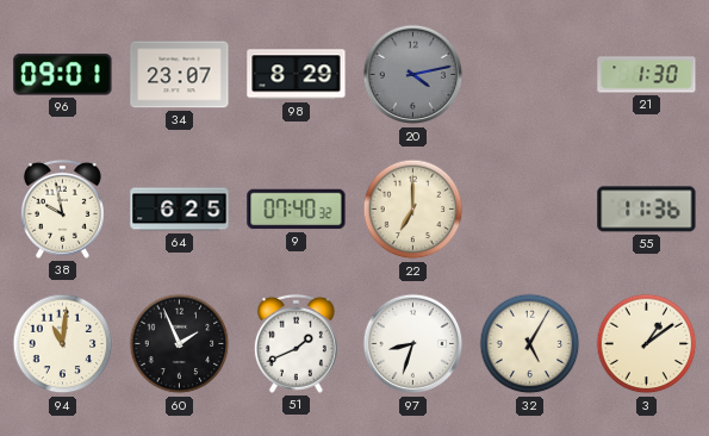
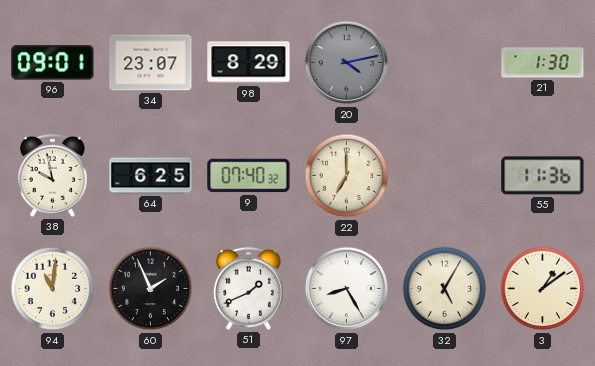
97: 8:33 -> 8:25
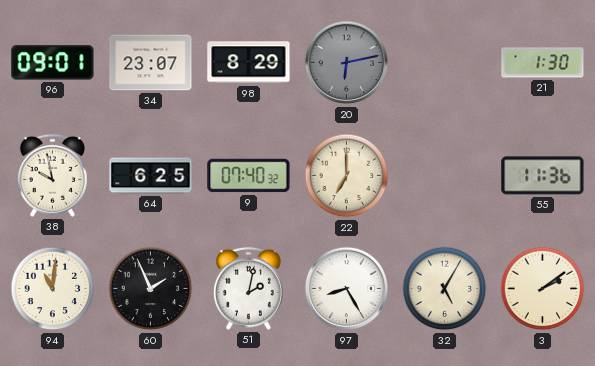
20: 4:13 -> 6:13
51: 1:41 -> 2:02
3: 1:09 -> 2:09
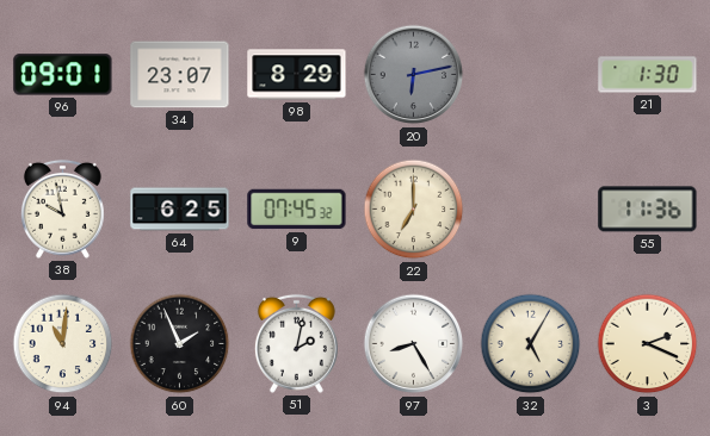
9: 07:40 -> 07:45
3: 2:09 -> 2:19
